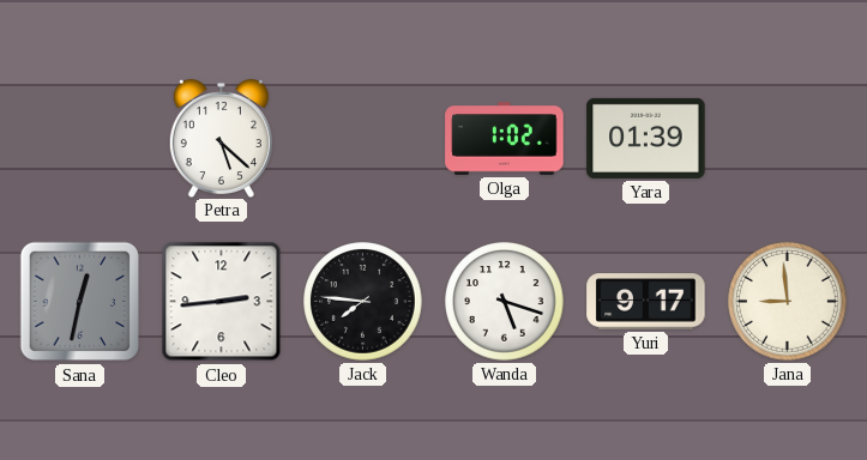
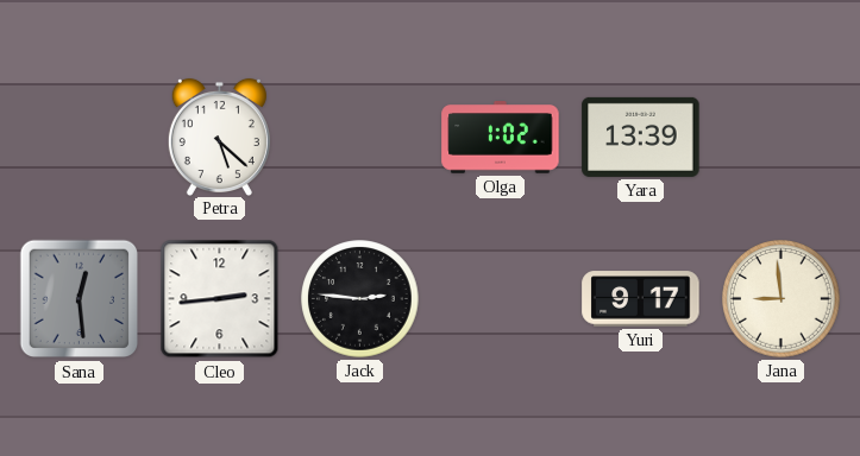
Yara: 01:39 -> 13:39
Sana: 12:32 -> 12:29
Jack: 7:46 -> 2:46
Wanda: 5:18 -> none
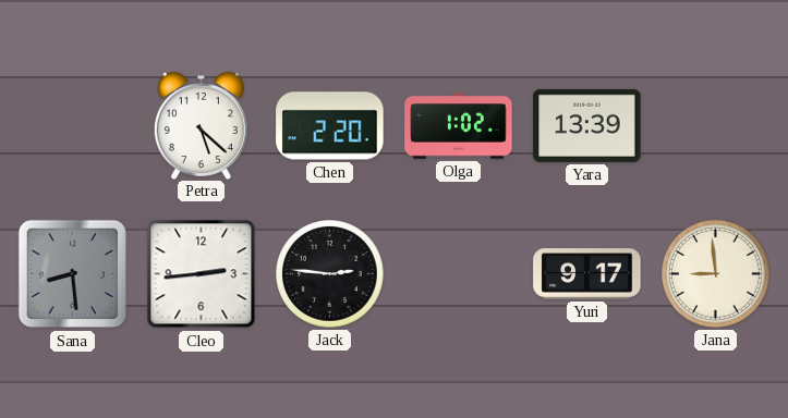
Chen: none -> 2:20
Sana: 12:29 -> 8:29
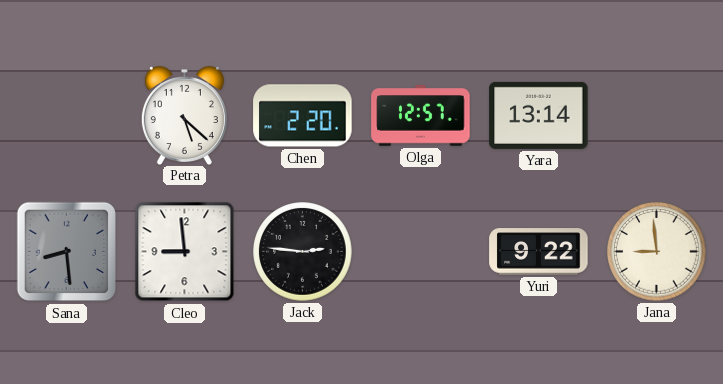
Olga: 1:02 -> 12:57
Yara: 13:39 -> 13:14
Cleo: 2:44 -> 8:59
Yuri: 9:17 -> 9:22
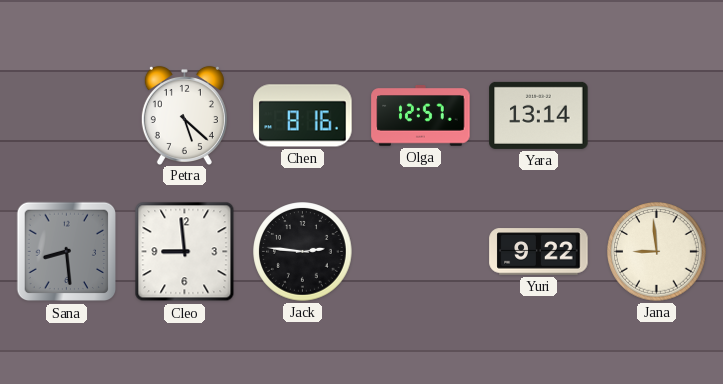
Chen: 2:20 -> 8:16
